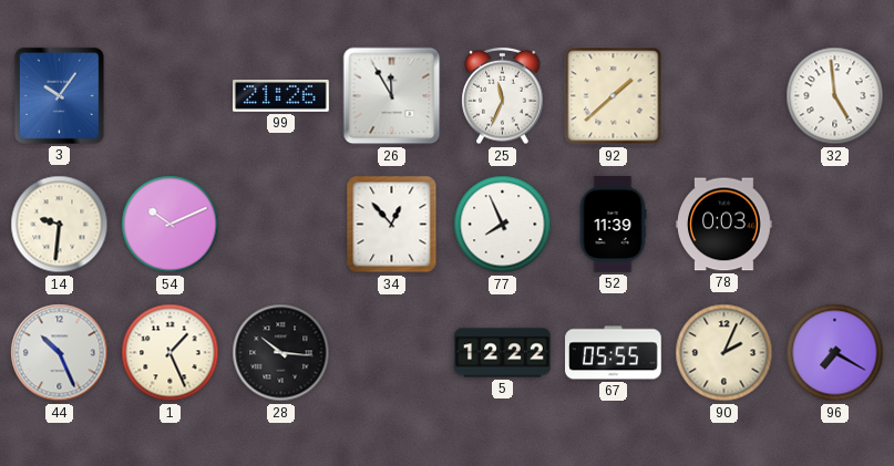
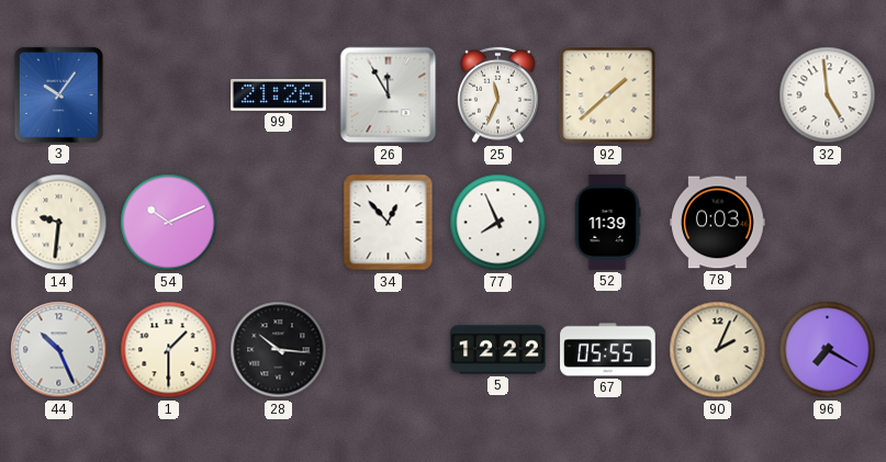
1: 1:26 -> 1:30
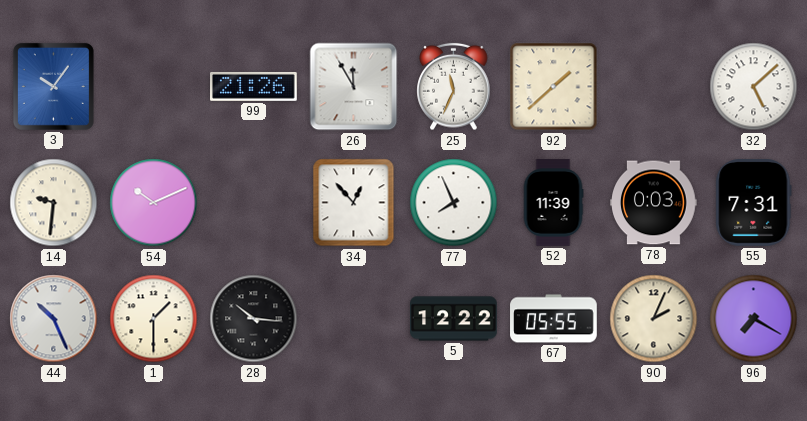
32: 4:59 -> 5:08
55: none -> 7:31
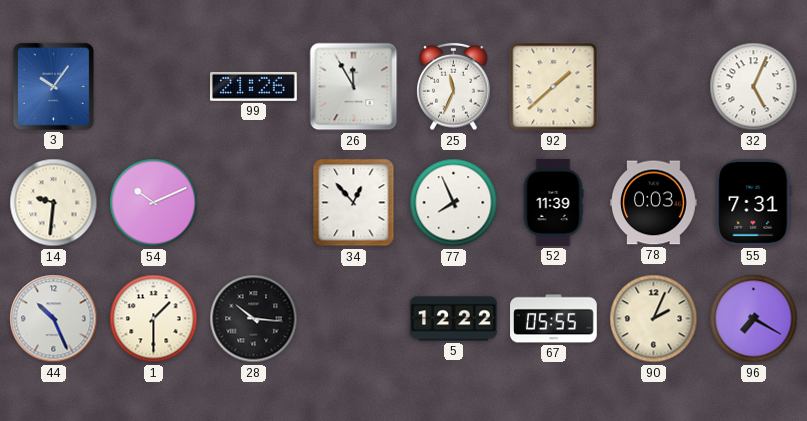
32: 5:08 -> 5:04
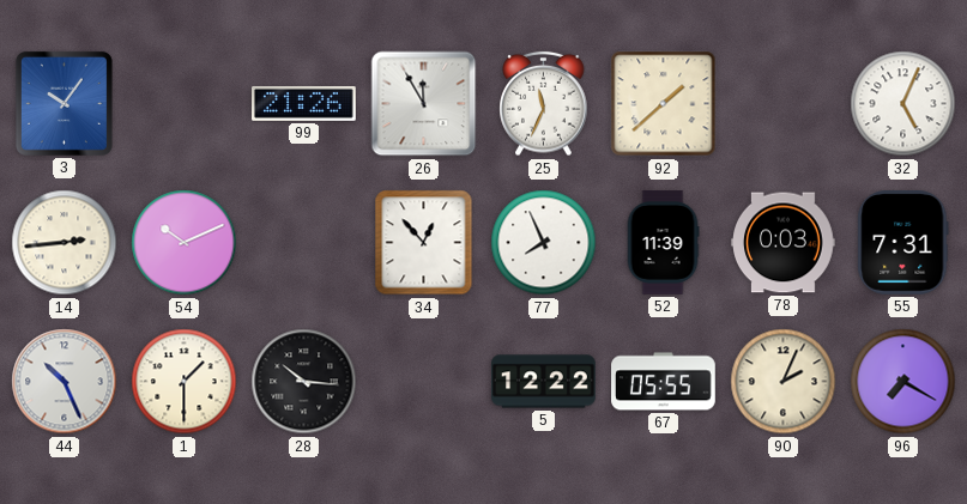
14: 9:31 -> 2:44
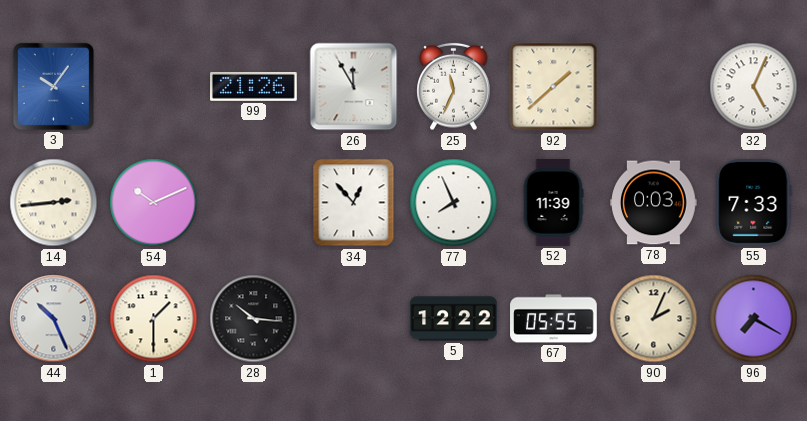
55: 7:31 -> 7:33
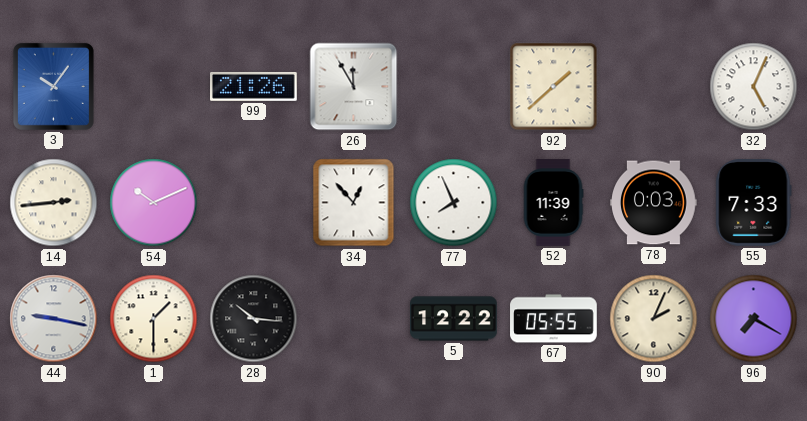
25: 11:34 -> none
44: 10:26 -> 9:17
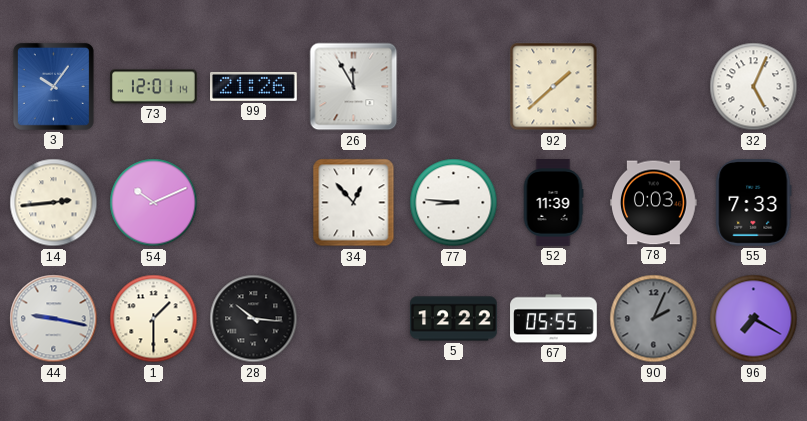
73: none -> 12:01
77: 7:56 -> 8:46
90 dial: cream -> grey
